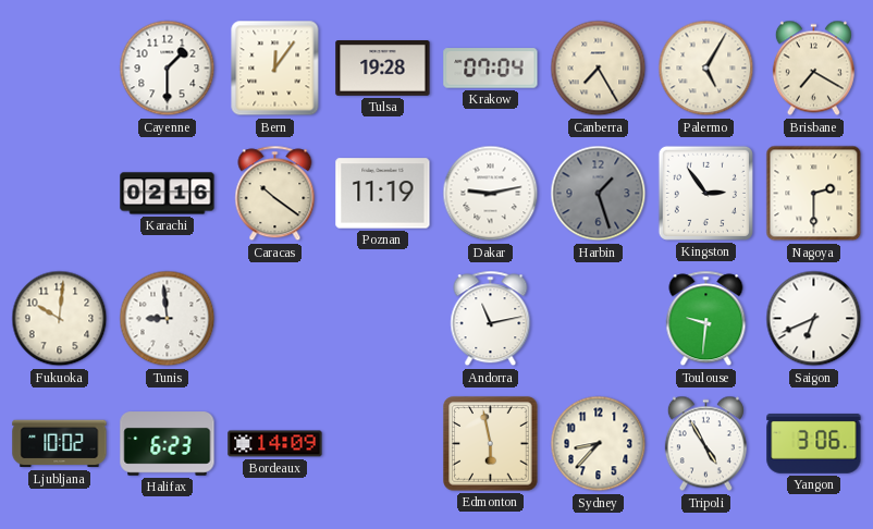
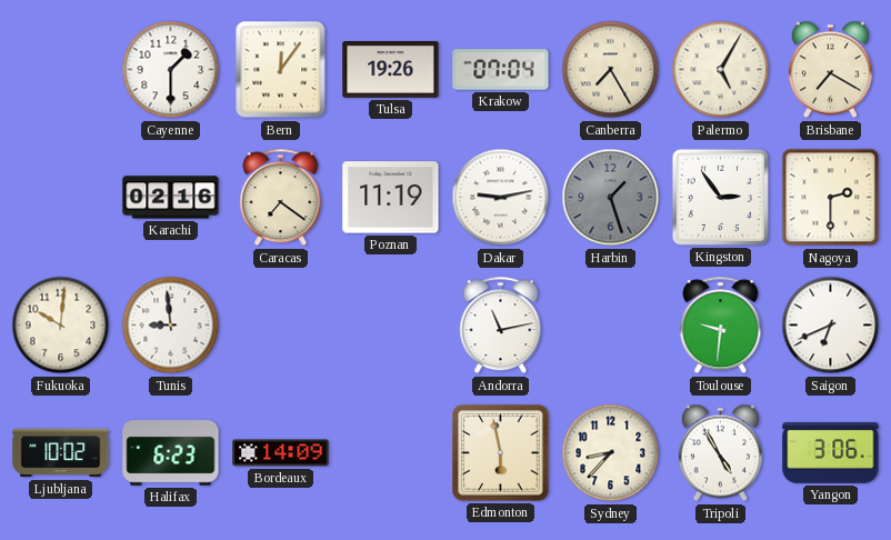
Tulsa: 19:28 -> 19:26
Caracas: 10:21 -> 7:21
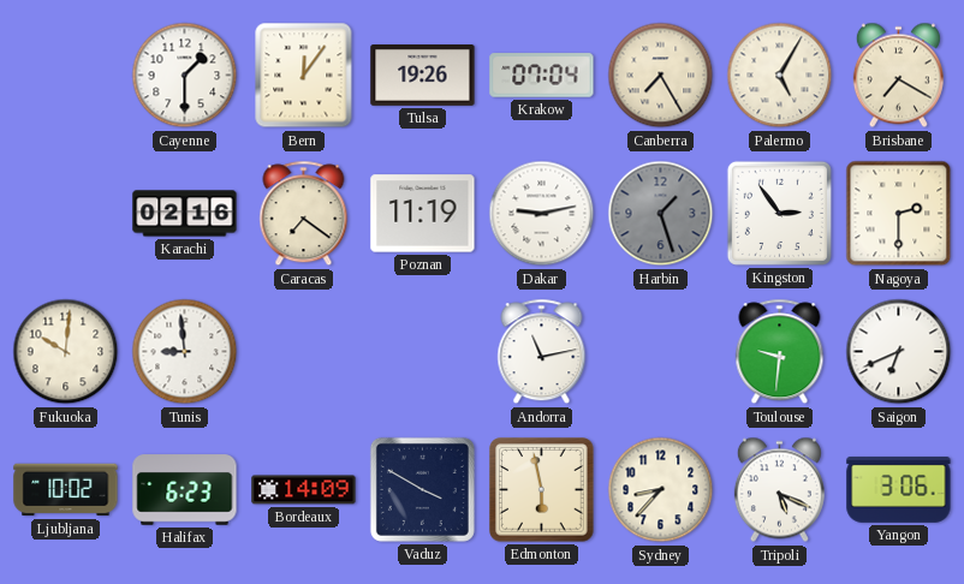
Vaduz: none -> 3:50
Tripoli: 4:55 -> 5:19
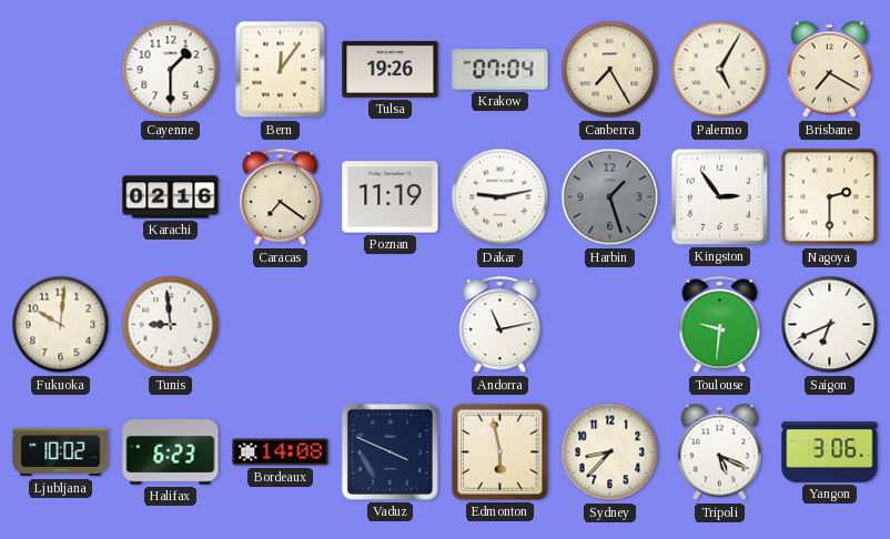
Bordeaux: 14:09 -> 14:08
Vaduz: 3:50 -> 3:49
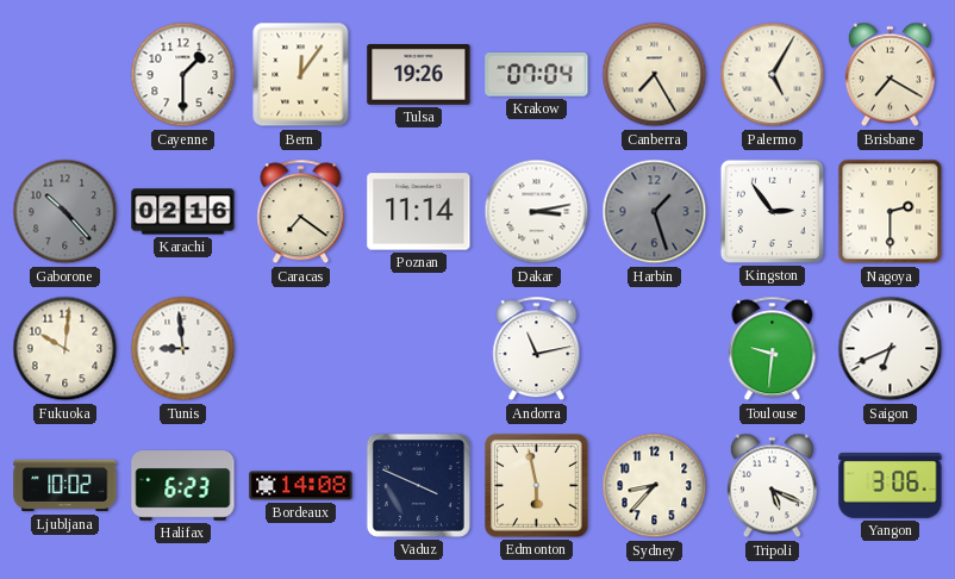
Gaborone: none -> 10:23
Poznan: 11:19 -> 11:14
Dakar: 9:13 -> 3:13
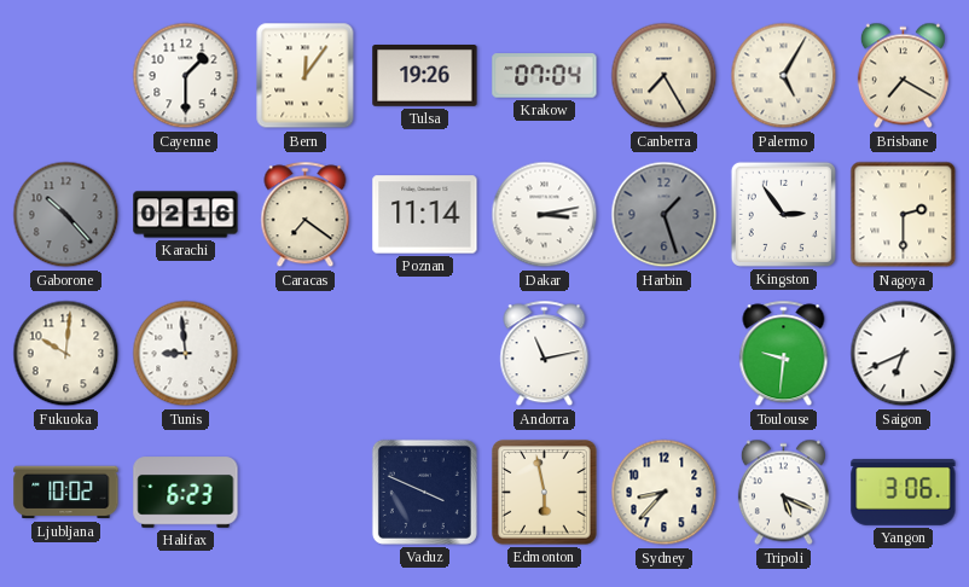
Bordeaux: 14:08 -> none
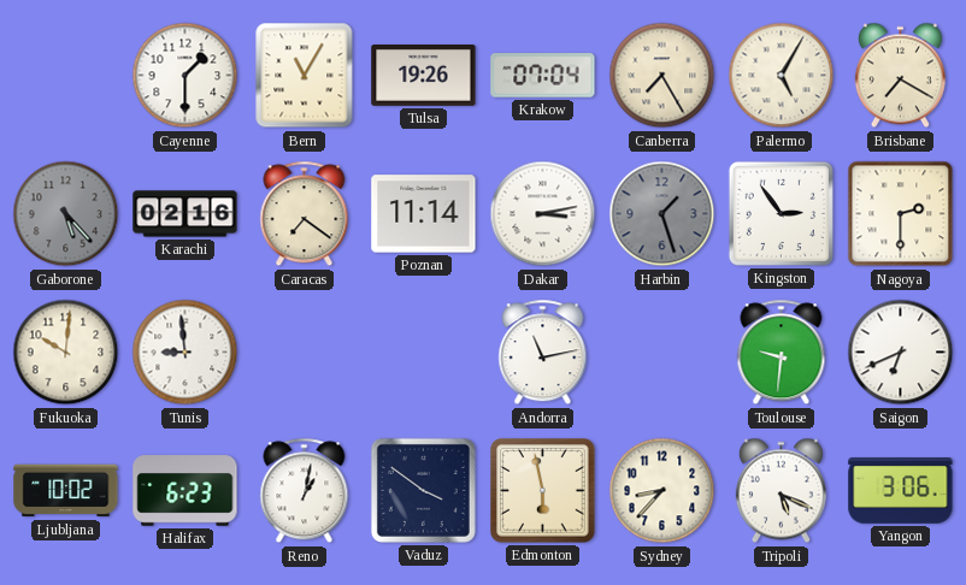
Bern: 12:06 -> 11:05
Gaborone: 10:23 -> 5:23
Reno: none -> 1:02
Vaduz: 3:49 -> 3:51
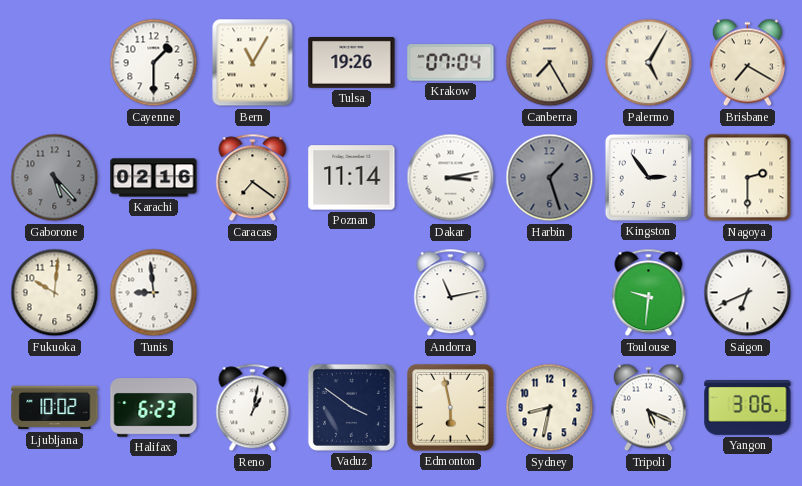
Sydney: 8:37 -> 8:32
